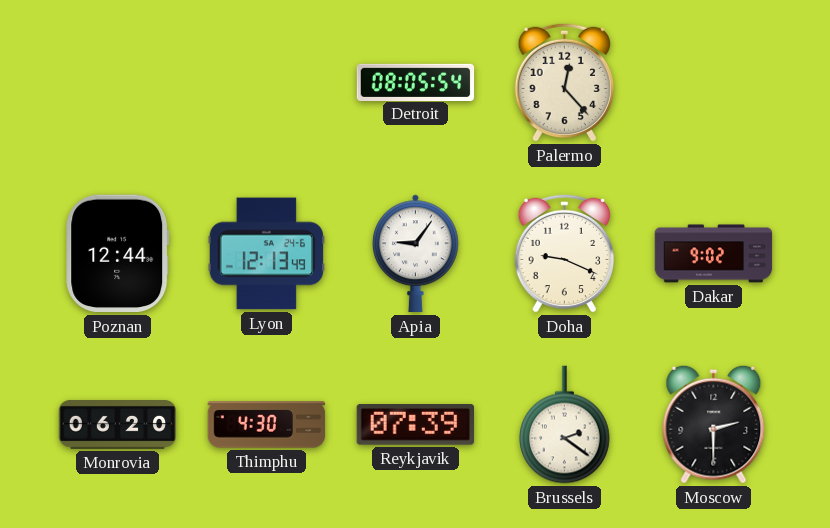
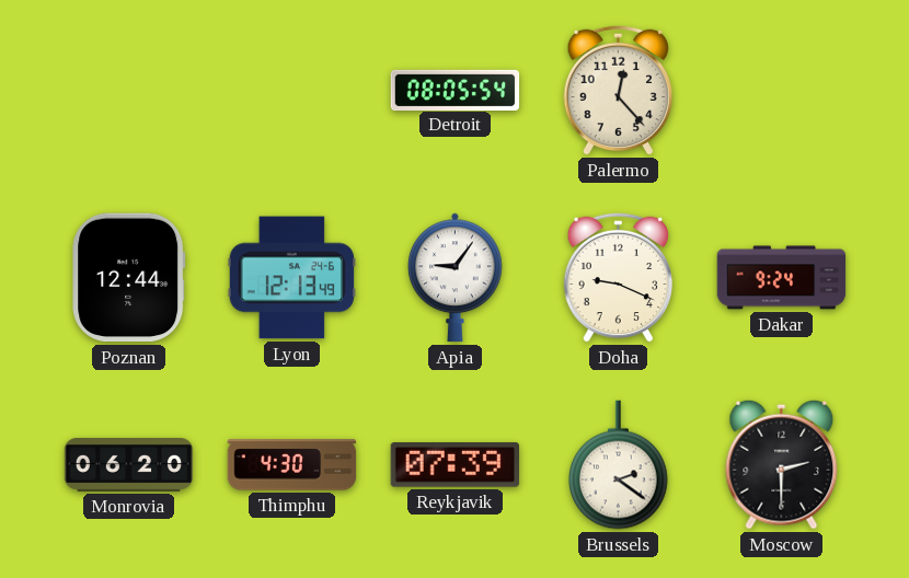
Dakar: 9:02 -> 9:24
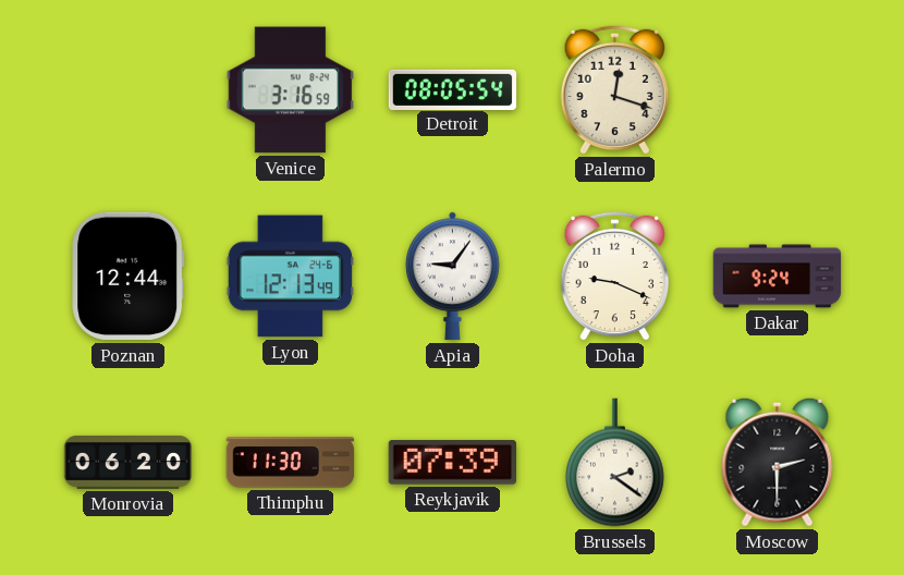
Venice: none -> 3:16
Palermo: 12:23 -> 12:18
Thimphu: 4:30 -> 11:30
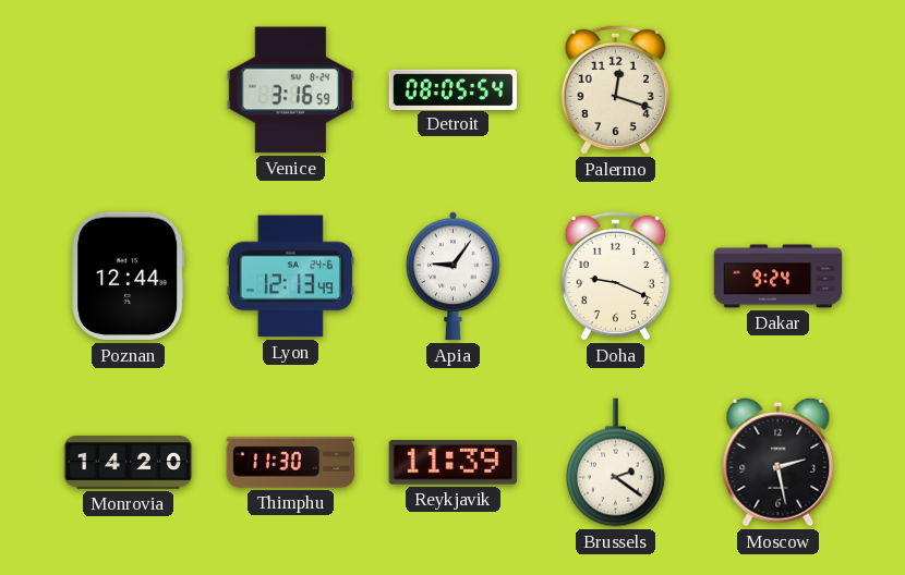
Monrovia: 06:20 -> 14:20
Reykjavik: 07:39 -> 11:39
Moscow: 2:30 -> 2:28
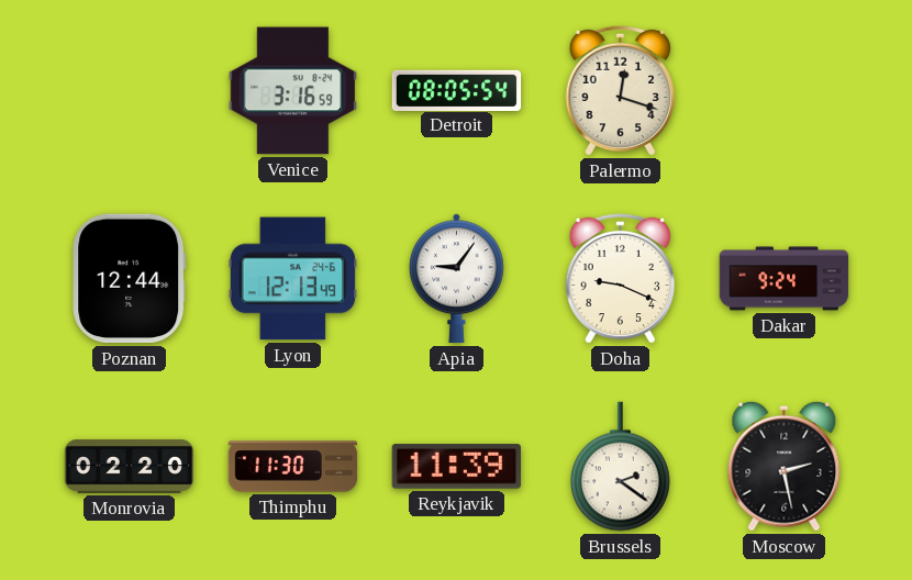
Monrovia: 14:20 -> 02:20
